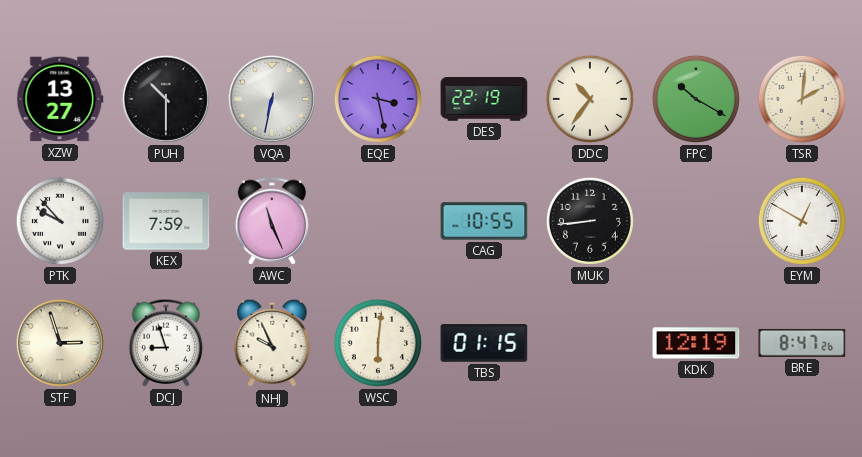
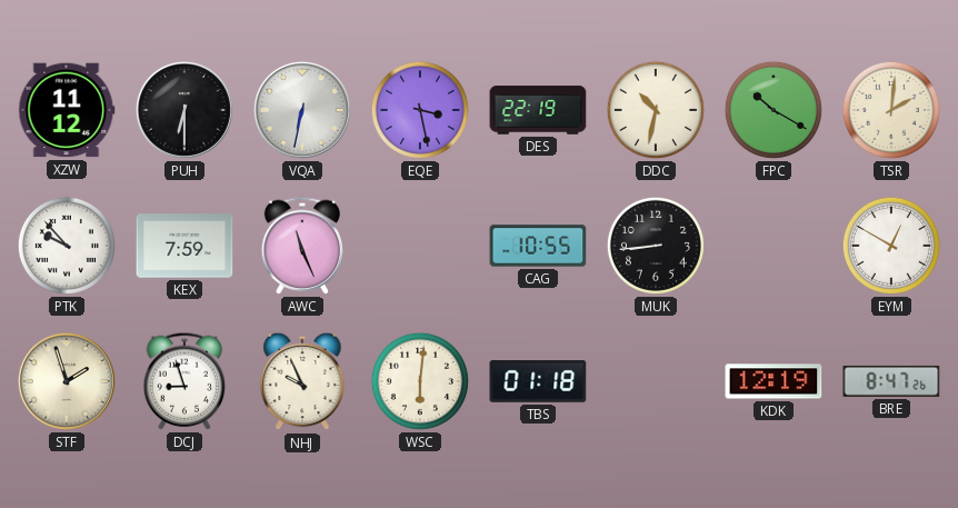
XZW: 13:27 -> 11:12
PUH: 10:30 -> 6:30
DDC: 10:36 -> 10:32
STF: 2:57 -> 1:57
TBS: 01:15 -> 01:18
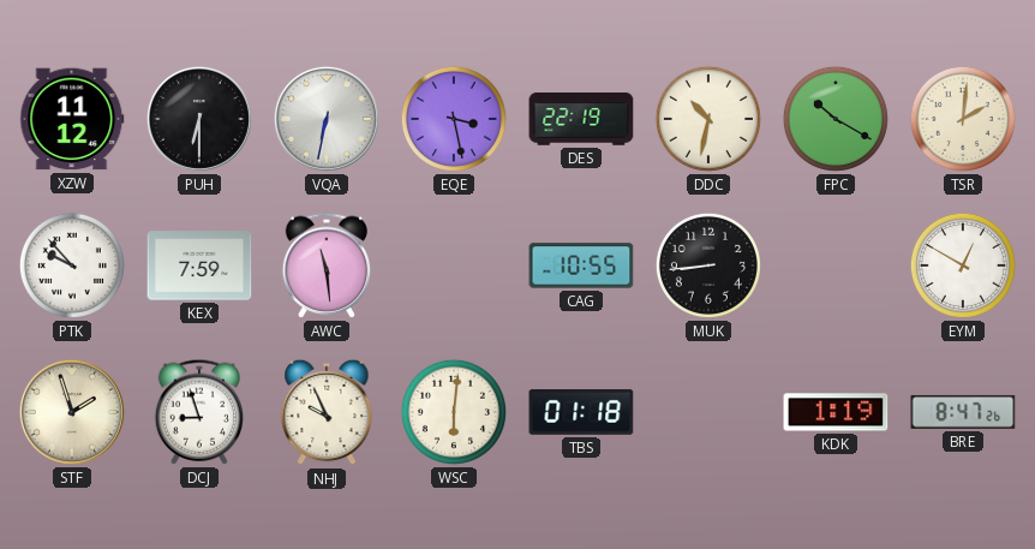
AWC: 11:26 -> 11:29
KDK: 12:19 -> 1:19
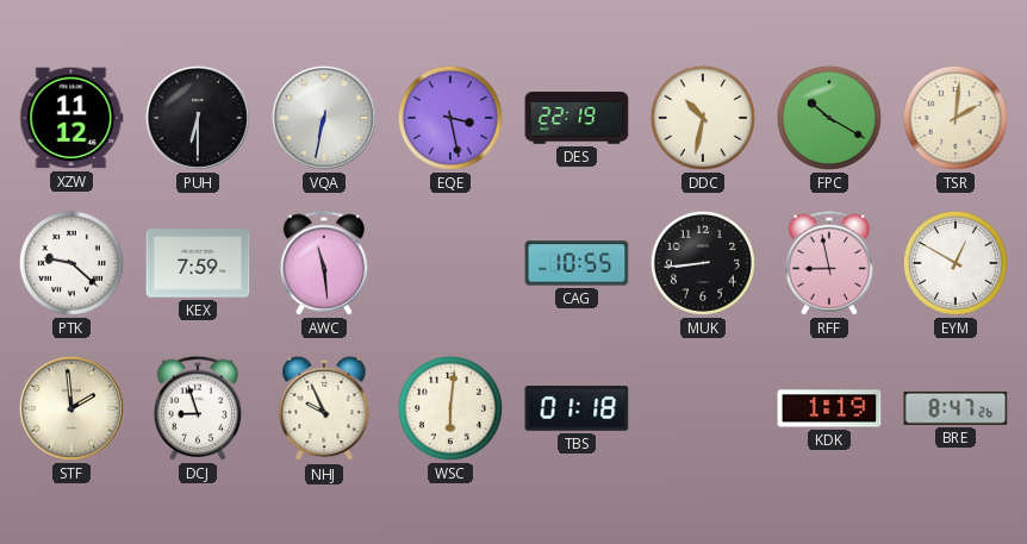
PTK: 9:53 -> 9:22
RFF: none -> 8:58
STF: 1:57 -> 1:59
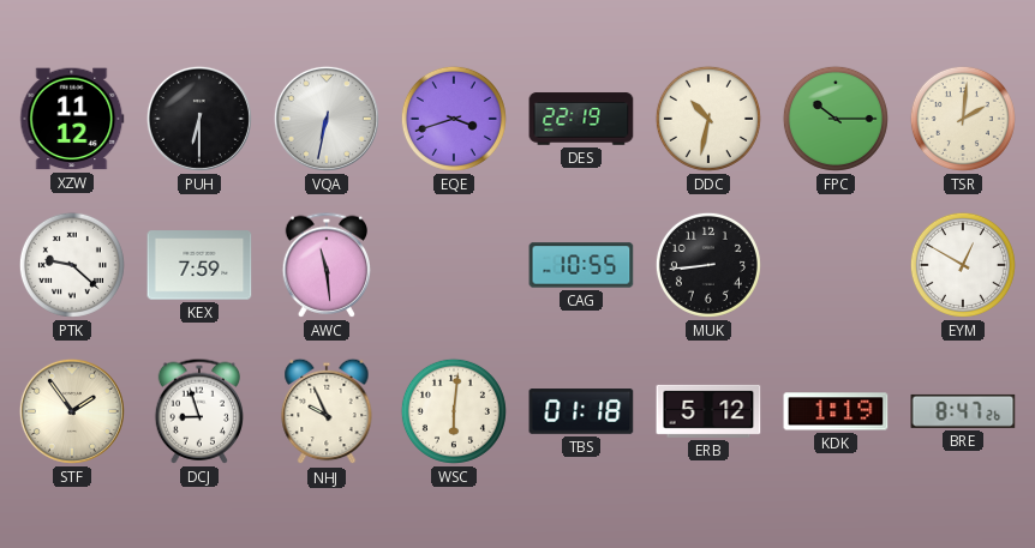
EQE: 3:28 -> 3:42
FPC: 10:20 -> 10:15
RFF: 8:58 -> none
STF: 1:59 -> 1:54
ERB: none -> 5:12
